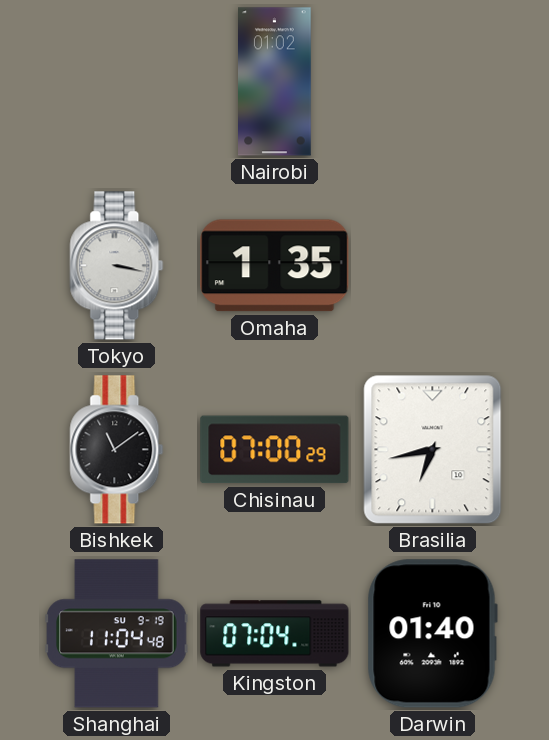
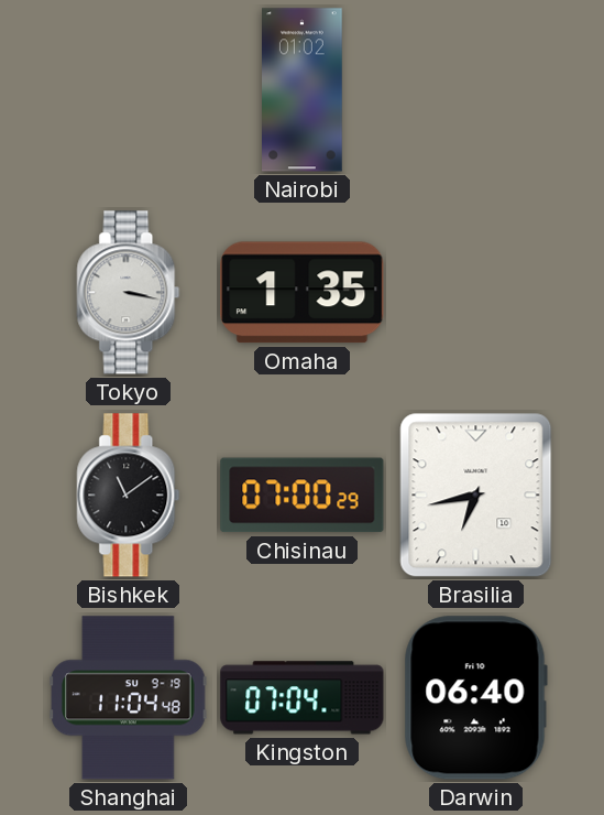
Darwin: 01:40 -> 06:40
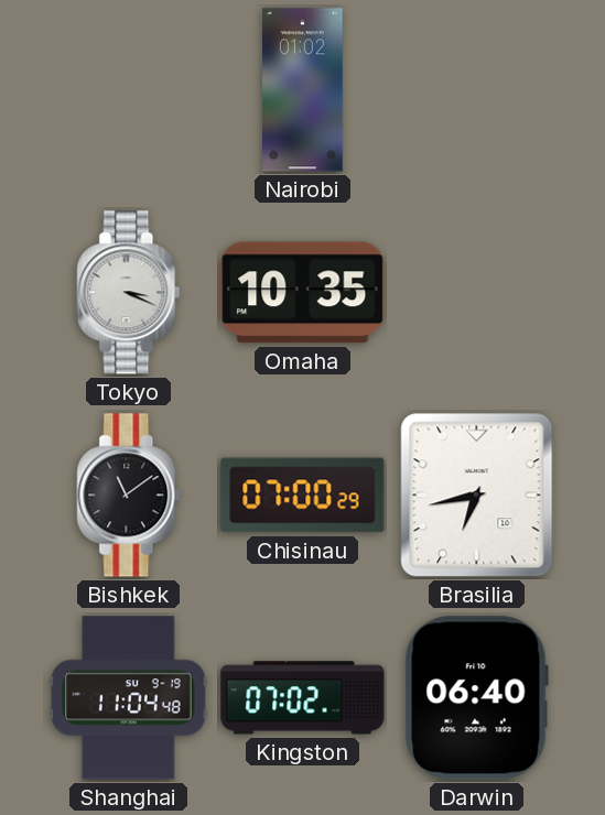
Tokyo: 3:17 -> 3:19
Omaha: 1:35 -> 10:35
Kingston: 07:04 -> 07:02
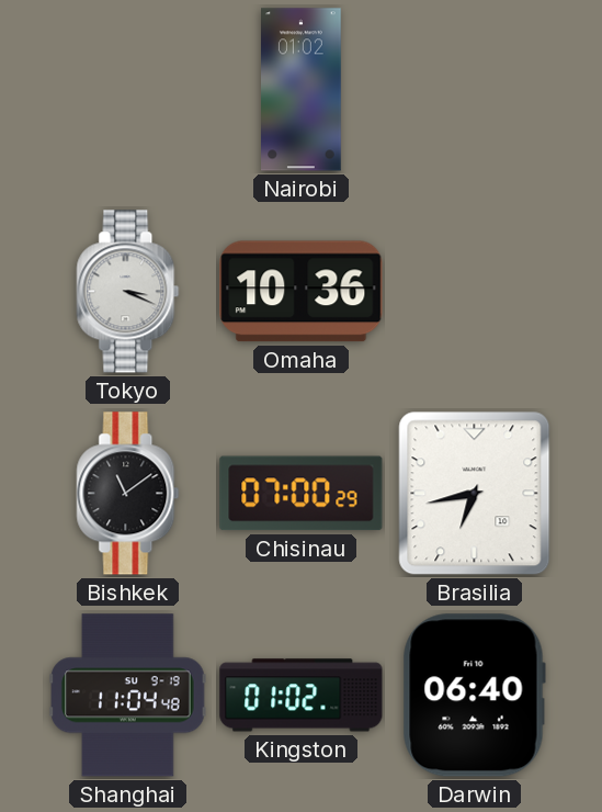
Omaha: 10:35 -> 10:36
Kingston: 07:02 -> 01:02
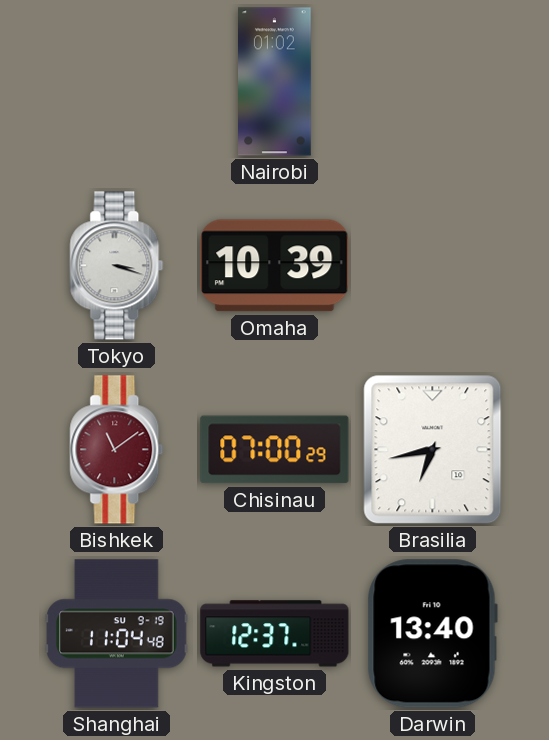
Tokyo: 3:19 -> 3:18
Omaha: 10:36 -> 10:39
Bishkek dial: black -> burgundy
Kingston: 01:02 -> 12:37
Darwin: 06:40 -> 13:40
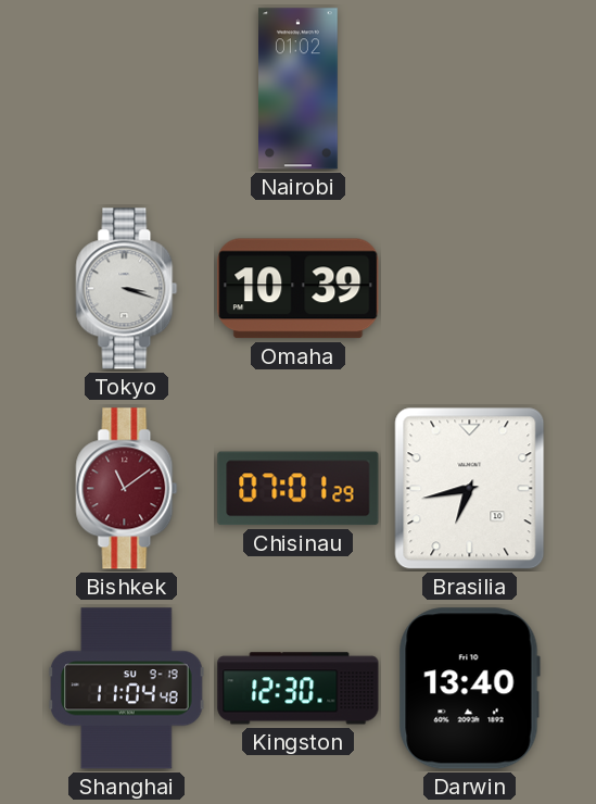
Chisinau: 07:00 -> 07:01
Kingston: 12:37 -> 12:30
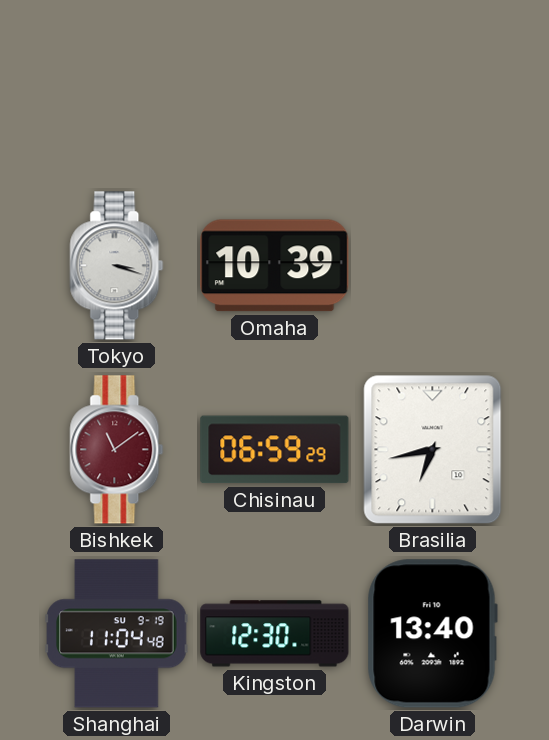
Nairobi: 01:02 -> none
Chisinau: 07:01 -> 06:59
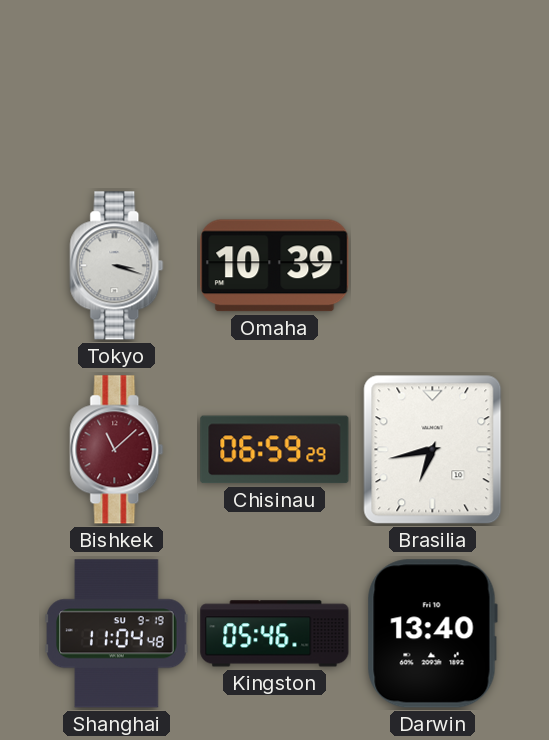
Bishkek: 11:09 -> 11:08
Kingston: 12:30 -> 05:46
